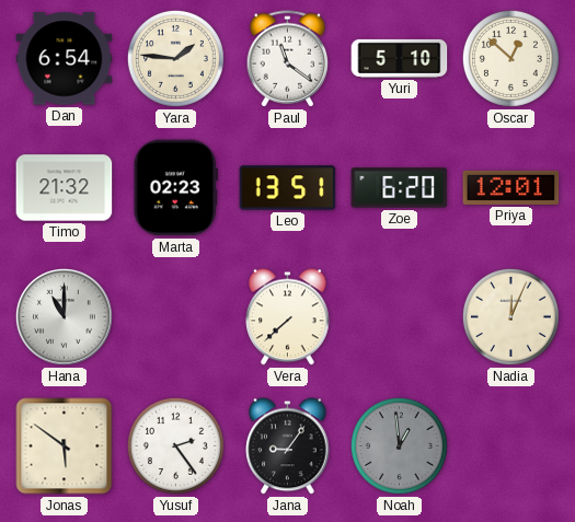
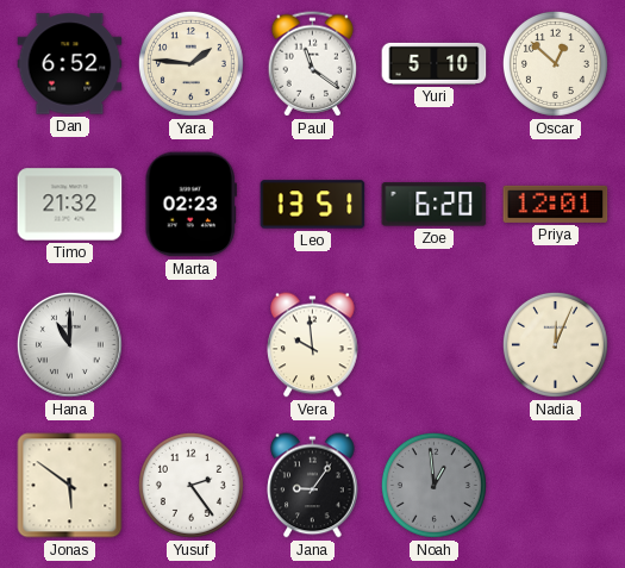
Dan: 6:54 -> 6:52
Vera: 7:38 -> 9:59
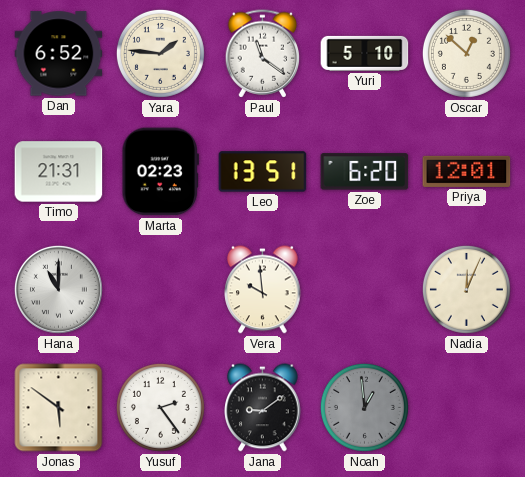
Timo: 21:32 -> 21:31
Jana: 9:06 -> 9:09
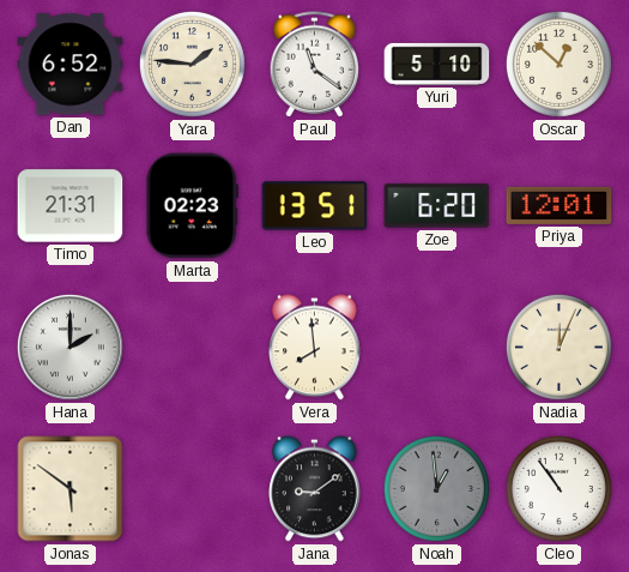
Hana: 11:00 -> 2:00
Vera: 9:59 -> 7:59
Yusuf: 2:24 -> none
Cleo: none -> 10:54
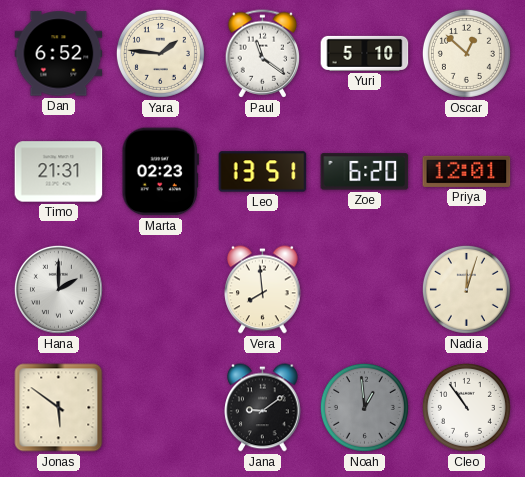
Nadia: 12:04 -> 12:03
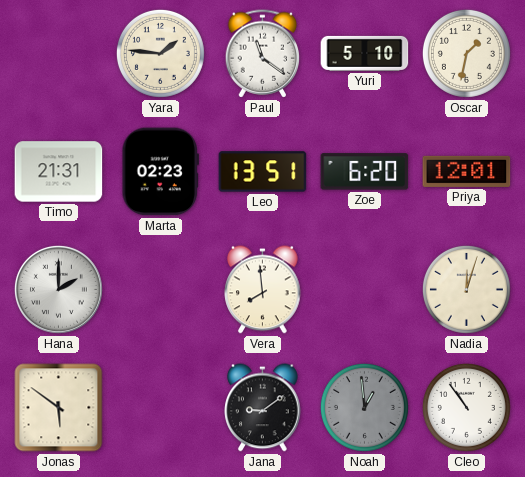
Dan: 6:52 -> none
Oscar: 12:52 -> 1:32
